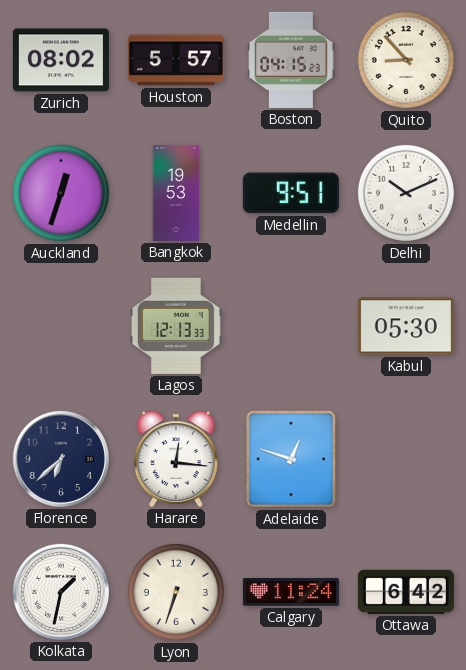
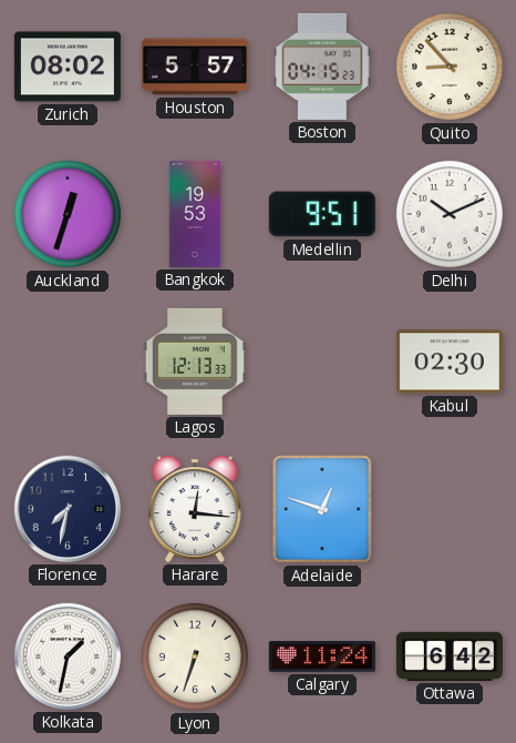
Kabul: 05:30 -> 02:30
Florence: 6:38 -> 7:32
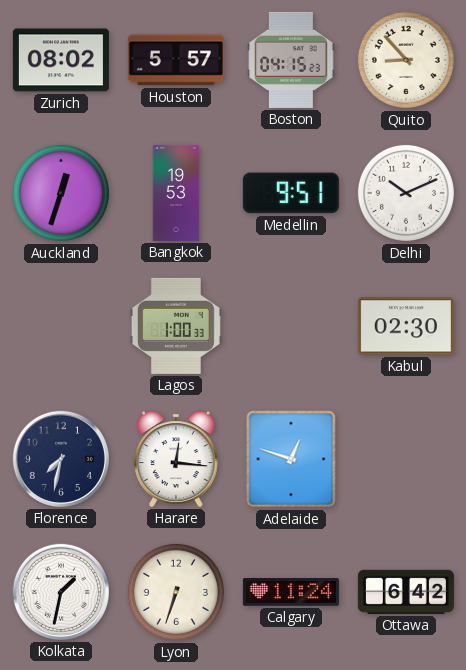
Lagos: 12:13 -> 1:00
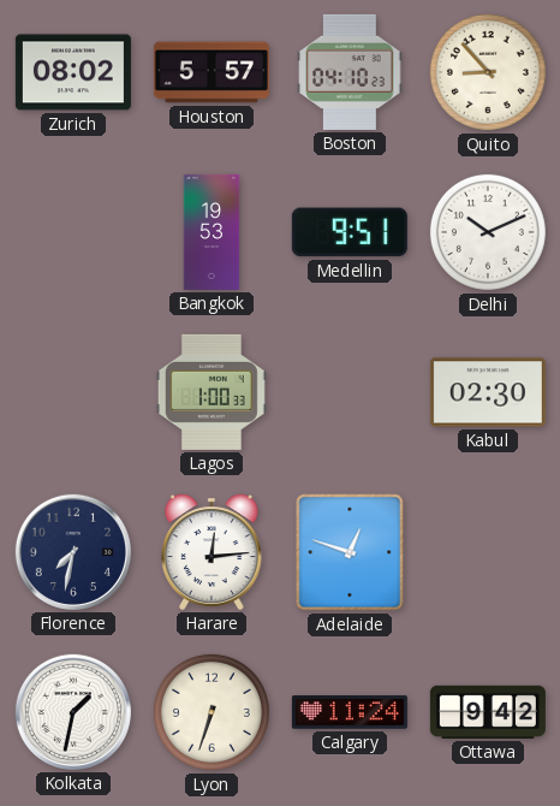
Boston: 04:15 -> 04:10
Auckland: 12:33 -> none
Harare: 12:16 -> 12:14
Ottawa: 6:42 -> 9:42
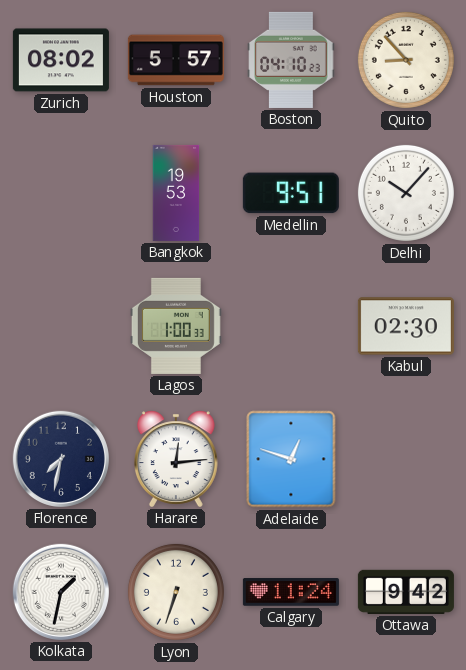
Delhi: 10:11 -> 10:07
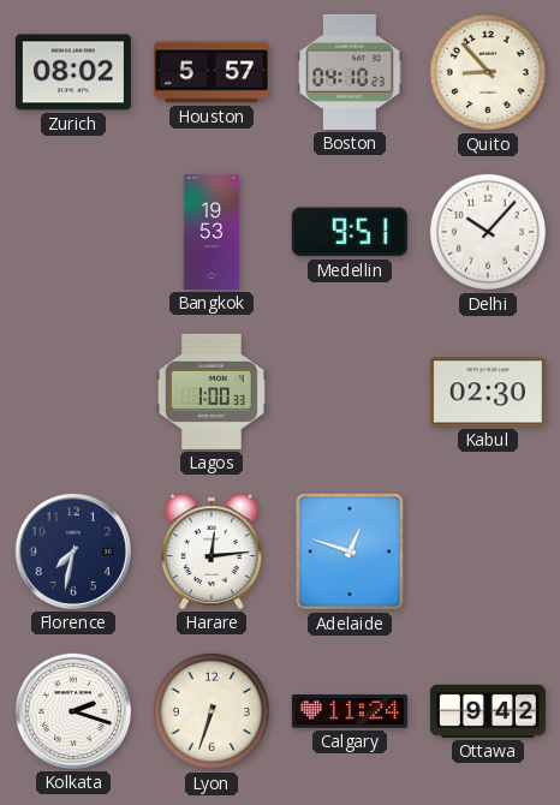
Kolkata: 1:32 -> 2:18
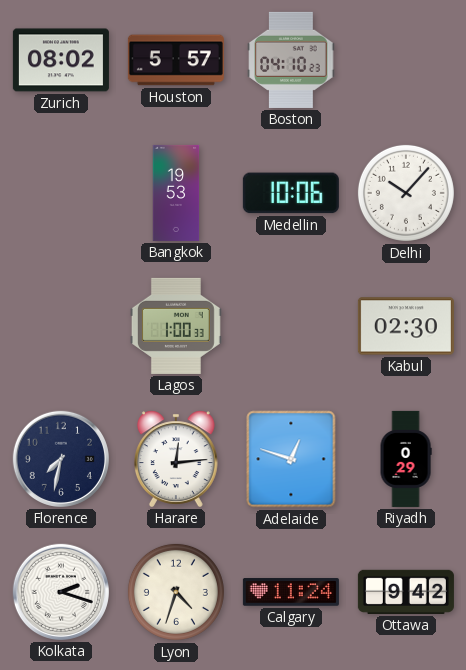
Quito: 8:53 -> none
Medellin: 9:51 -> 10:06
Riyadh: none -> 0:29
Lyon: 6:33 -> 4:33
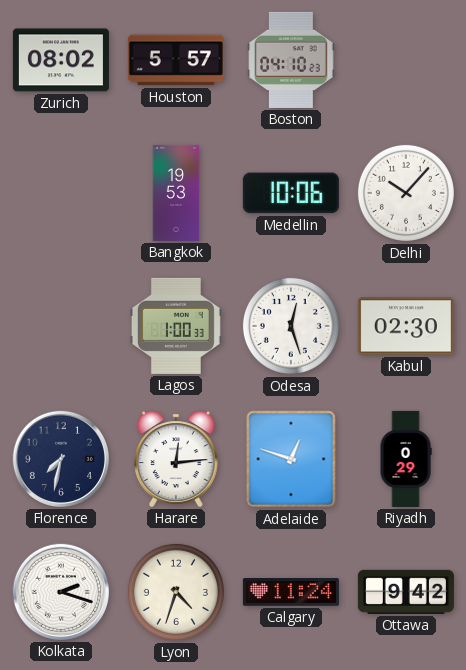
Odesa: none -> 12:27
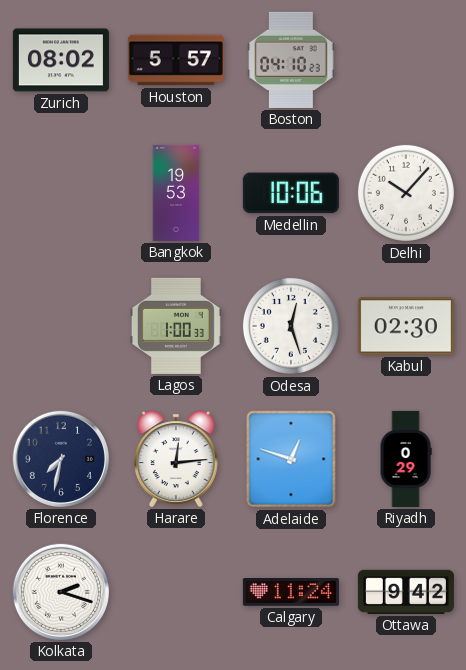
Lyon: 4:33 -> none
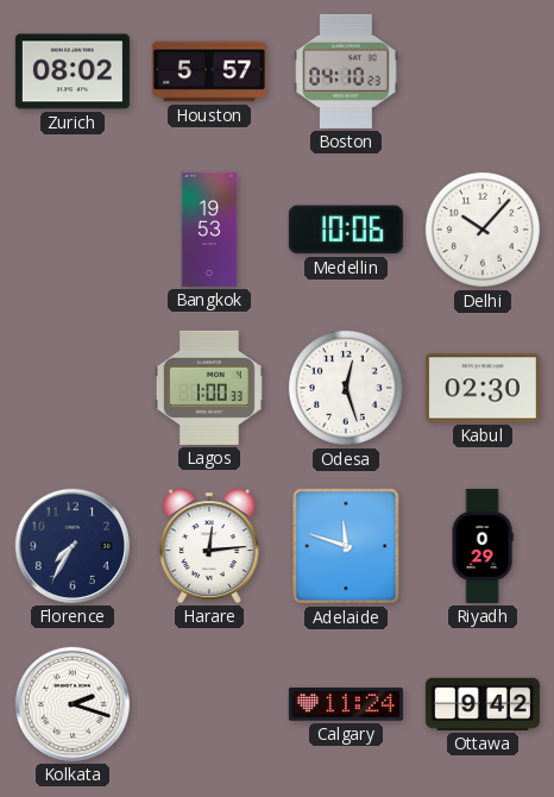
Florence: 7:32 -> 7:35
Adelaide: 12:48 -> 11:48
